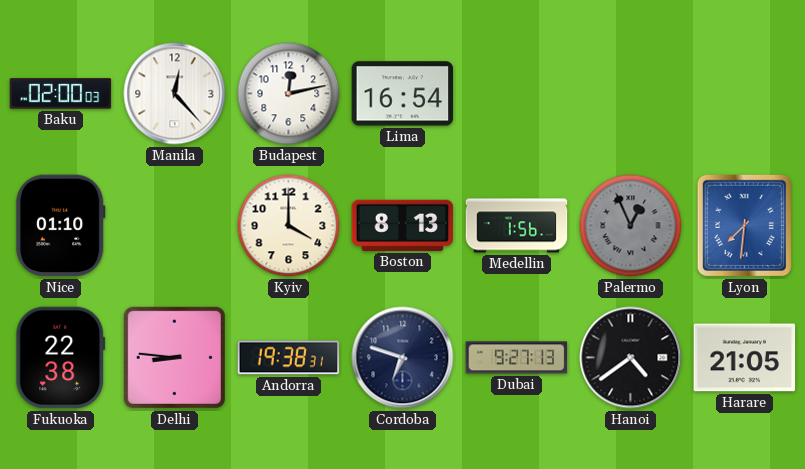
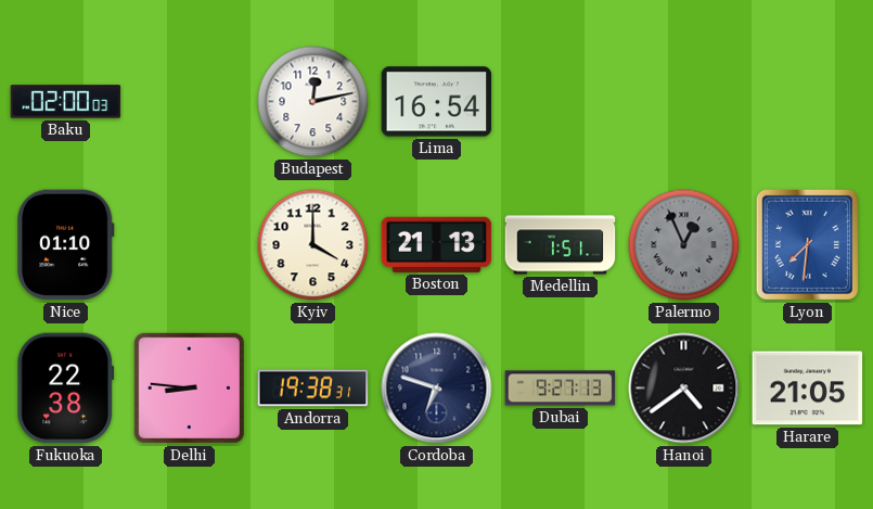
Manila: 12:23 -> none
Boston: 8:13 -> 21:13
Medellin: 1:56 -> 1:51
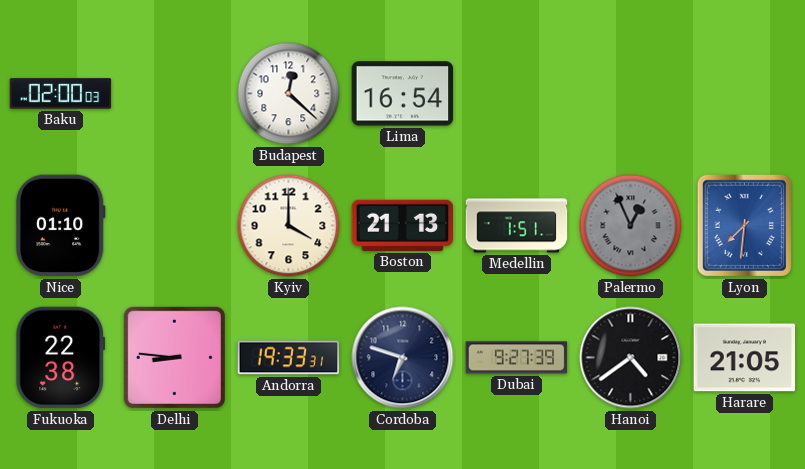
Budapest: 12:13 -> 12:22
Andorra: 19:38 -> 19:33
Dubai: 9:27:13 -> 9:27:39
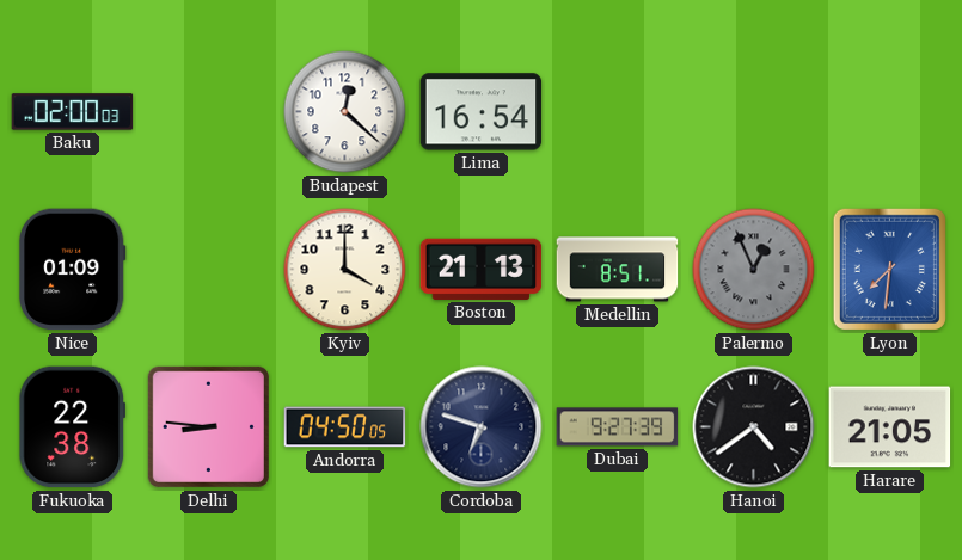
Nice: 01:10 -> 01:09
Medellin: 1:51 -> 8:51
Andorra: 19:33 -> 04:50
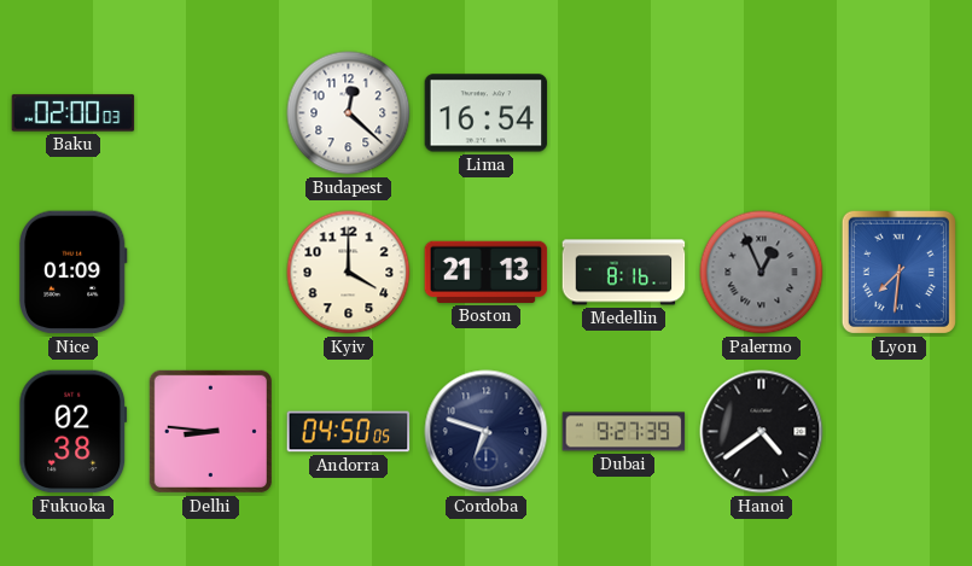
Medellin: 8:51 -> 8:16
Fukuoka: 22:38 -> 02:38
Harare: 21:05 -> none
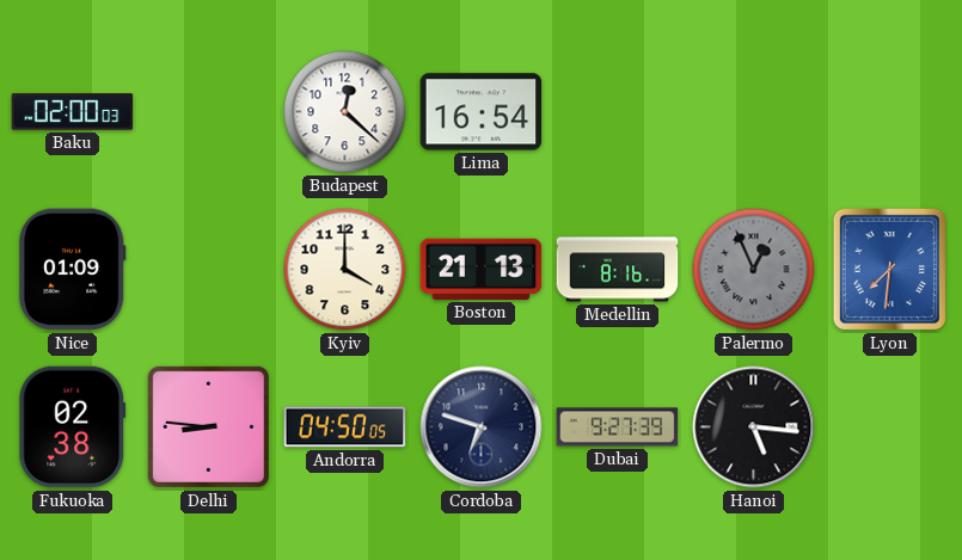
Hanoi: 4:39 -> 5:16
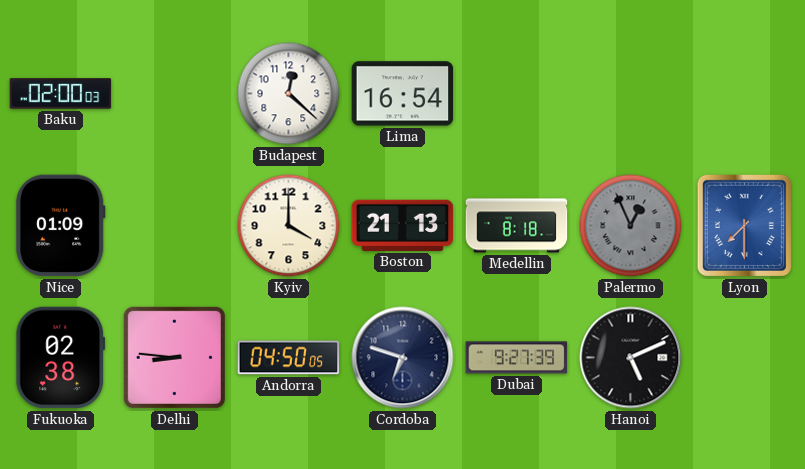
Medellin: 8:16 -> 8:18
Lyon: 7:31 -> 7:30
Hanoi: 5:16 -> 5:11
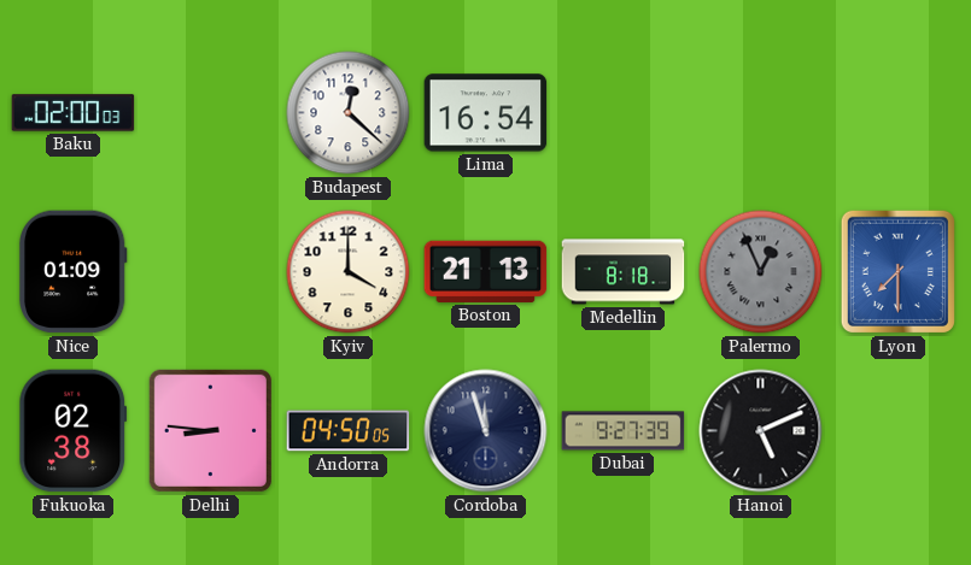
Cordoba: 6:48 -> 11:57
